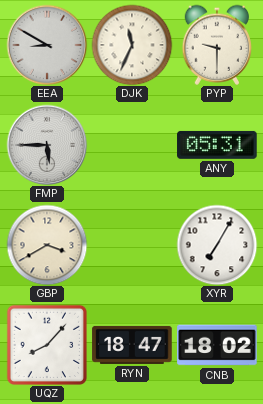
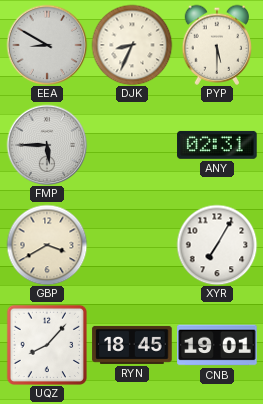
DJK: 11:34 -> 8:34
PYP: 9:30 -> 5:30
ANY: 05:31 -> 02:31
RYN: 18:47 -> 18:45
CNB: 18:02 -> 19:01
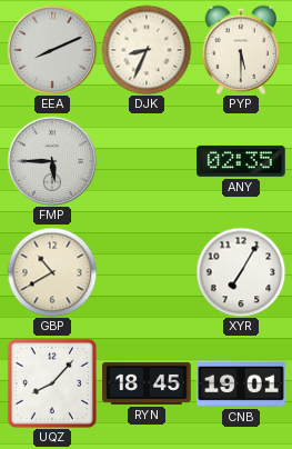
EEA: 8:50 -> 8:11
ANY: 02:31 -> 02:35
GBP: 3:40 -> 10:40
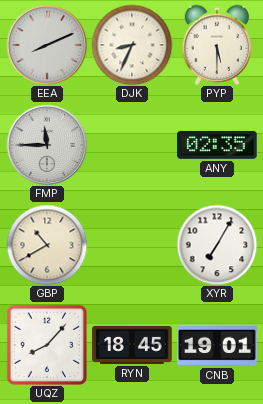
FMP: 5:45 -> 11:45
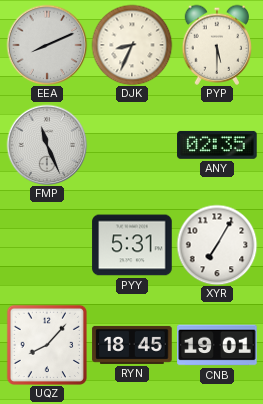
FMP: 11:45 -> 11:26
GBP: 10:40 -> none
PYY: none -> 5:31
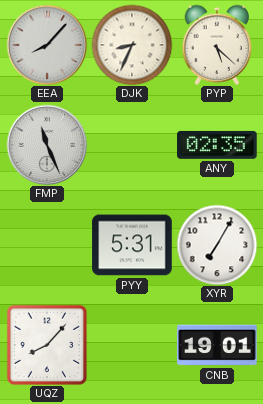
EEA: 8:11 -> 8:07
PYP: 5:30 -> 5:22
RYN: 18:45 -> none
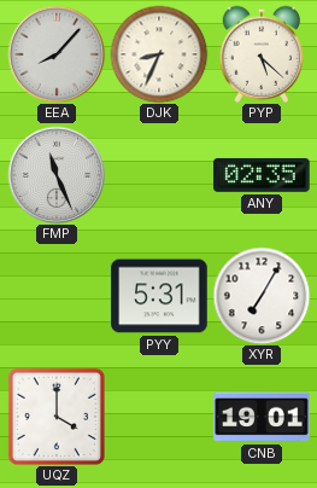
UQZ: 8:07 -> 4:00
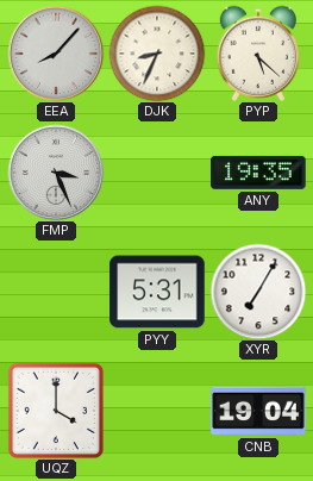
FMP: 11:26 -> 3:26
ANY: 02:35 -> 19:35
CNB: 19:01 -> 19:04
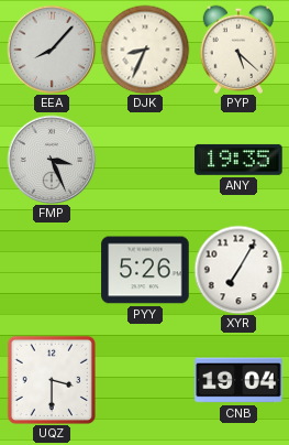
PYY: 5:31 -> 5:26
UQZ: 4:00 -> 3:30
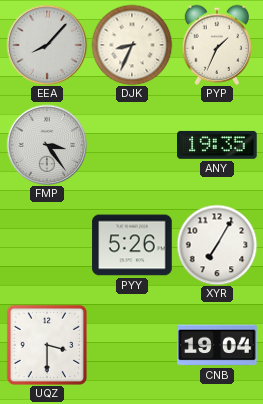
PYP: 5:22 -> 1:34
FMP: 3:26 -> 3:24
